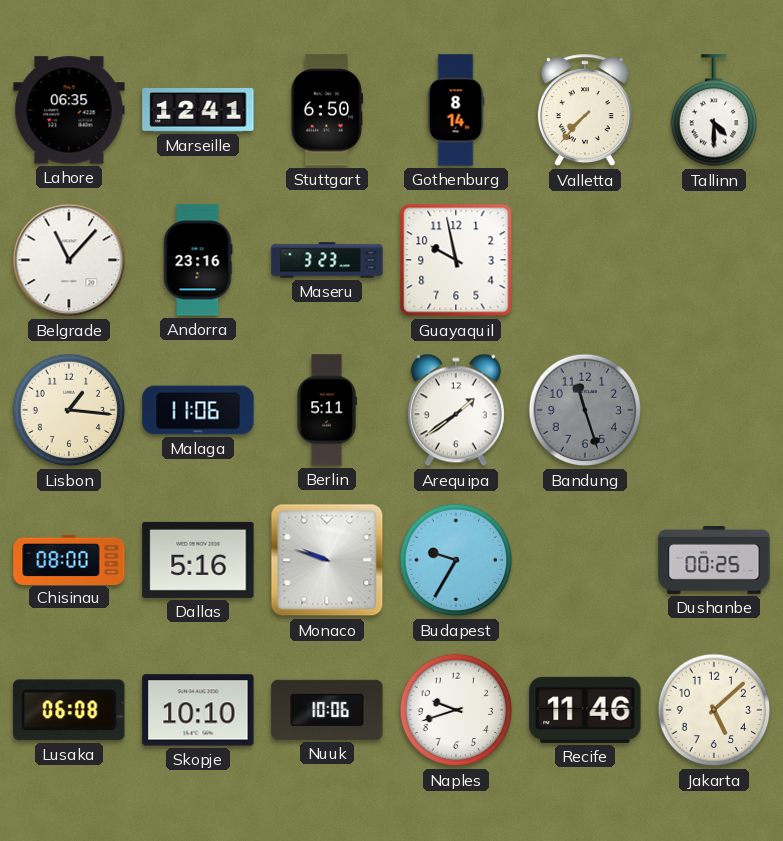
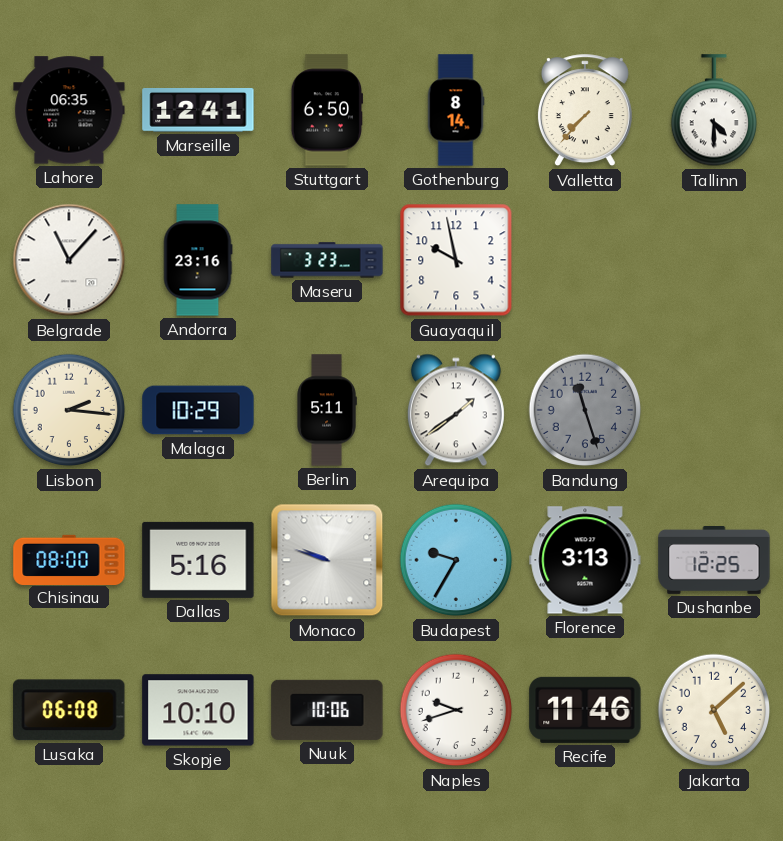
Lisbon: 1:16 -> 2:16
Malaga: 11:06 -> 10:29
Florence: none -> 3:13
Dushanbe: 00:25 -> 12:25
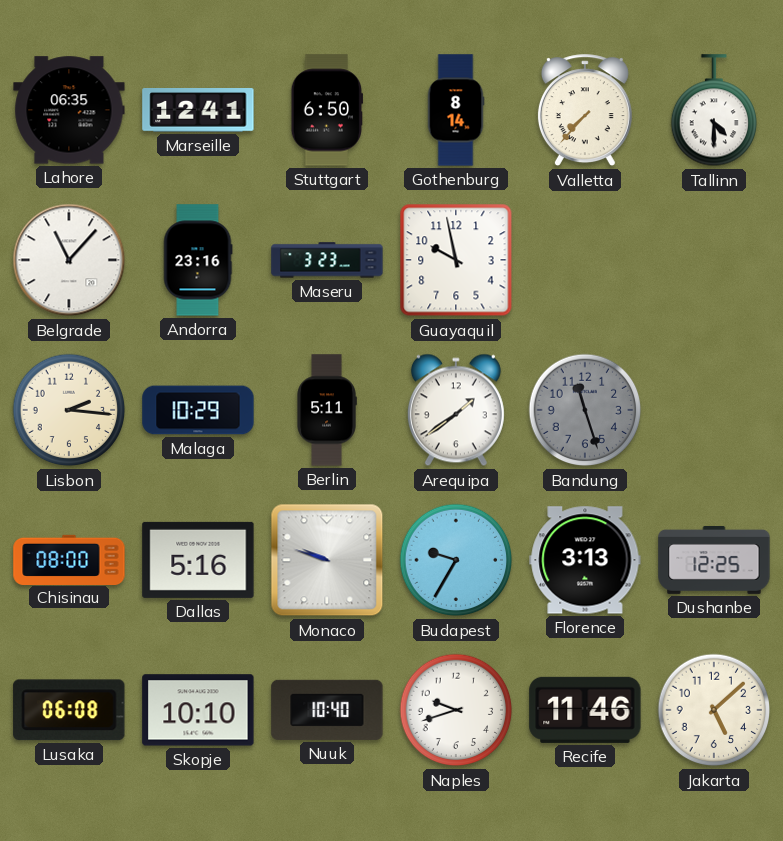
Nuuk: 10:06 -> 10:40
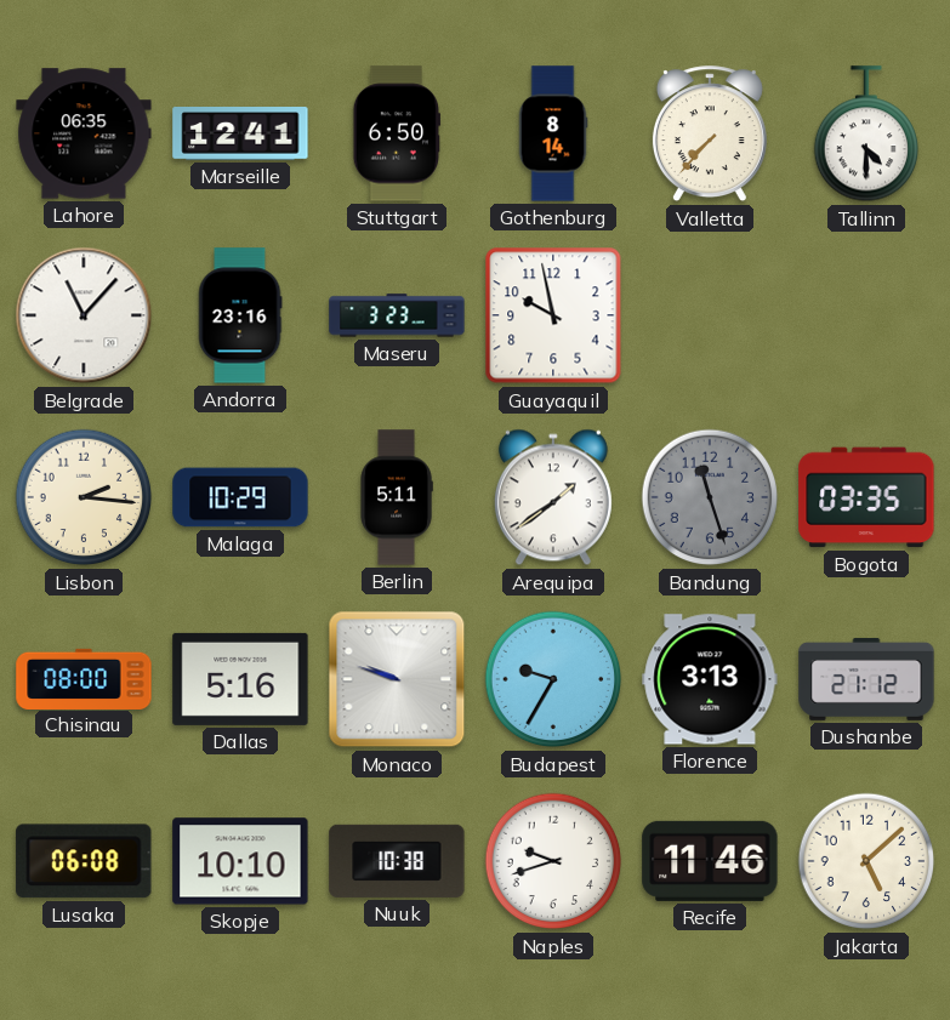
Bogota: none -> 03:35
Dushanbe: 12:25 -> 21:12
Nuuk: 10:40 -> 10:38
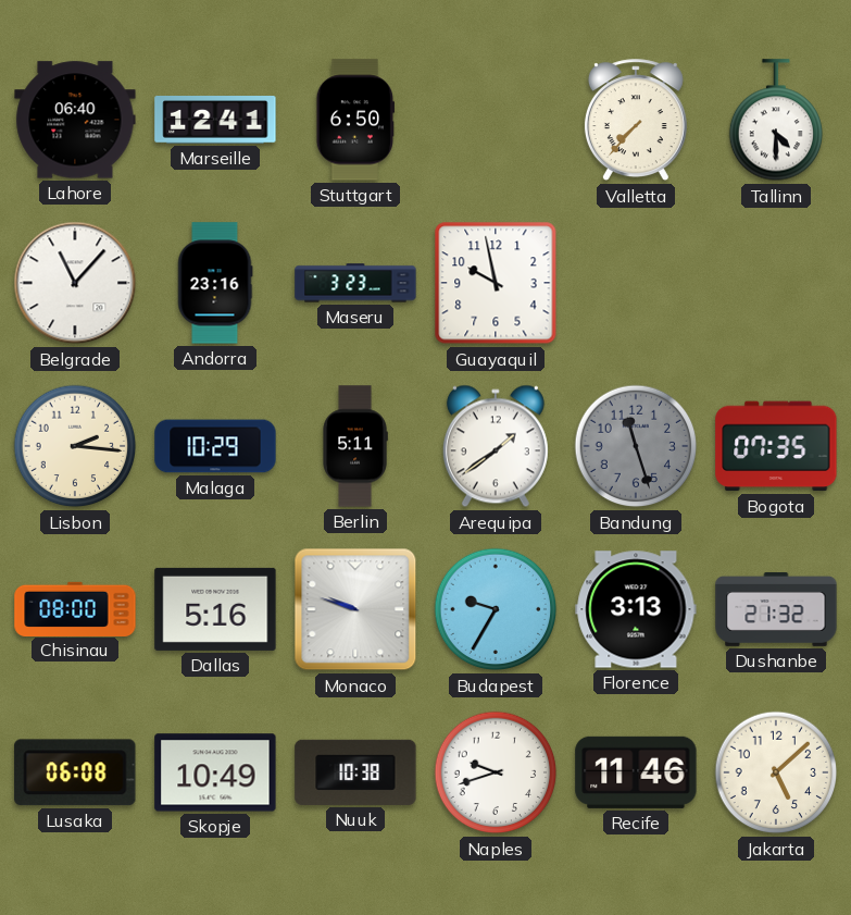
Lahore: 06:35 -> 06:40
Gothenburg: 8:14 -> none
Bogota: 03:35 -> 07:35
Dushanbe: 21:12 -> 21:32
Skopje: 10:10 -> 10:49
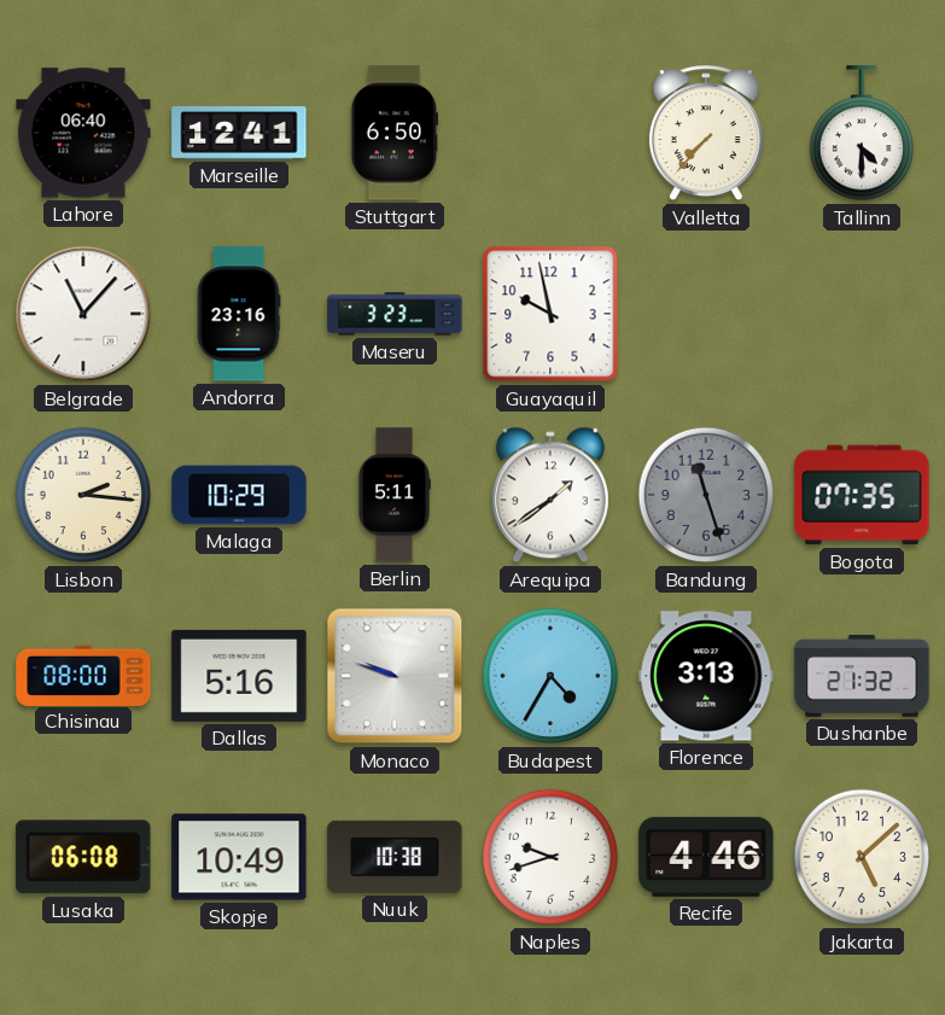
Budapest: 9:35 -> 4:35
Recife: 11:46 -> 4:46
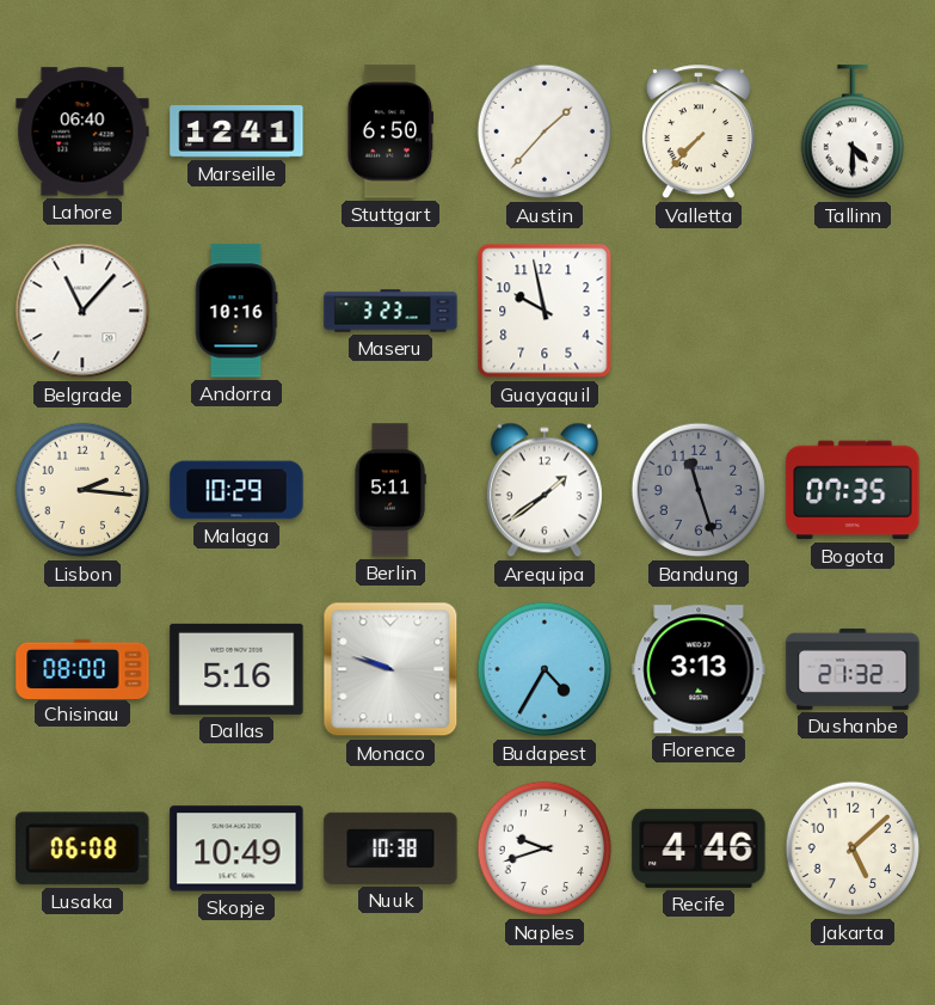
Austin: none -> 1:37
Andorra: 23:16 -> 10:16
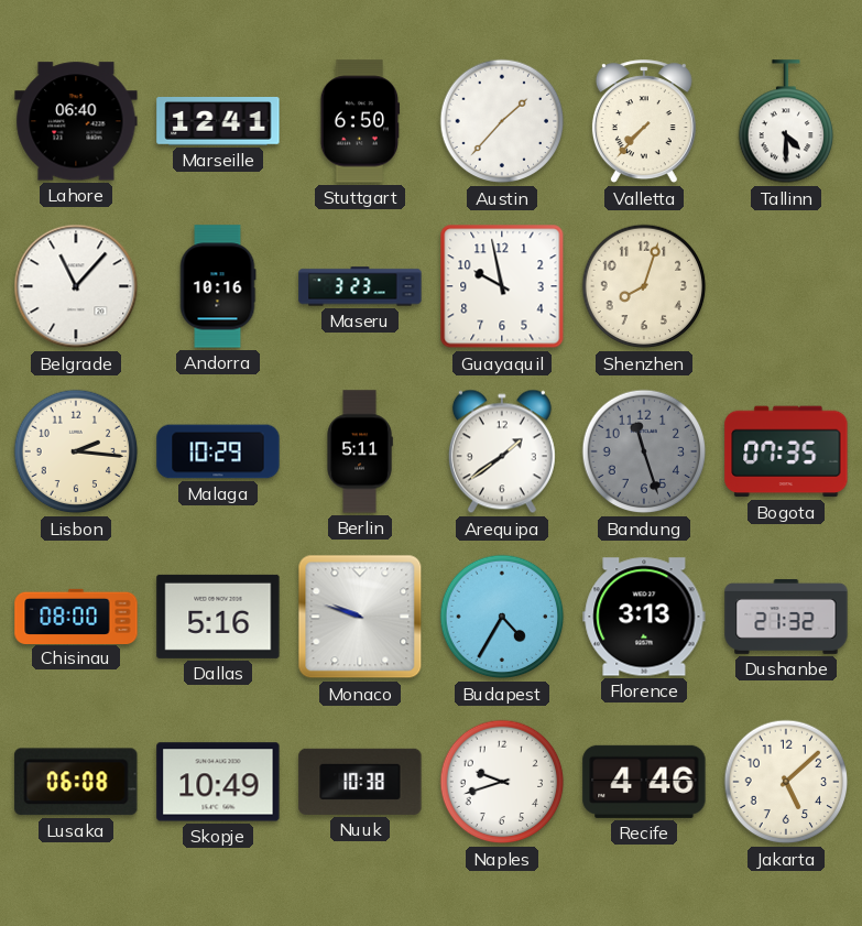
Shenzhen: none -> 8:03
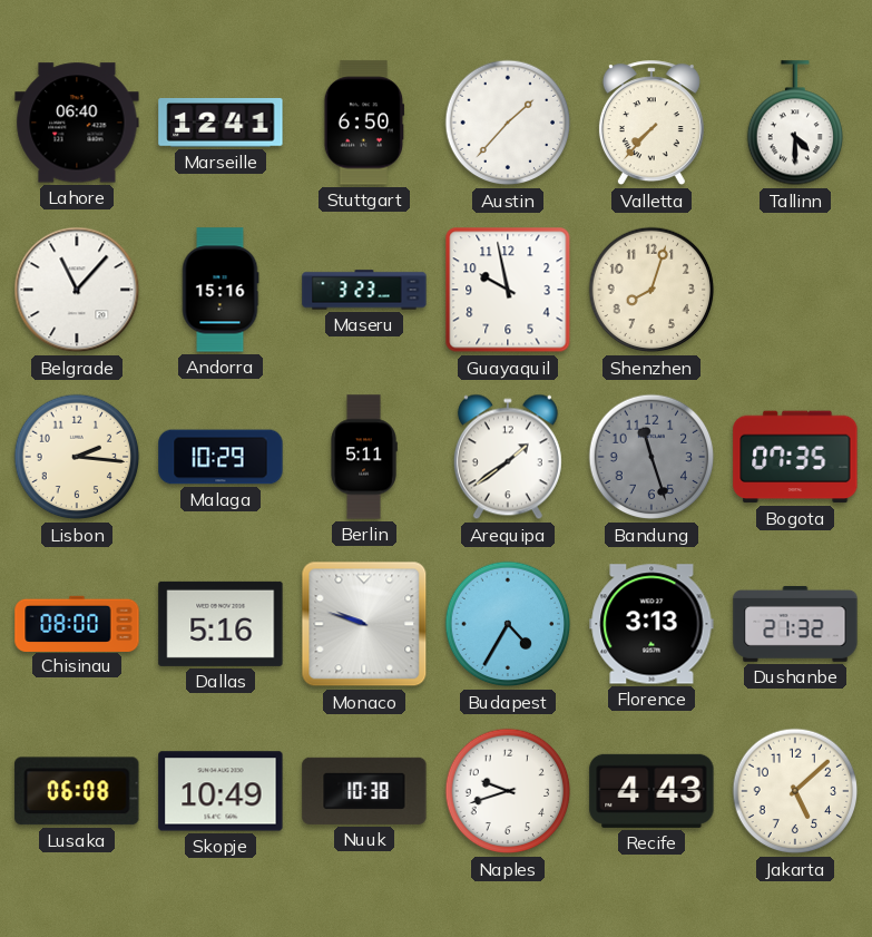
Andorra: 10:16 -> 15:16
Recife: 4:46 -> 4:43
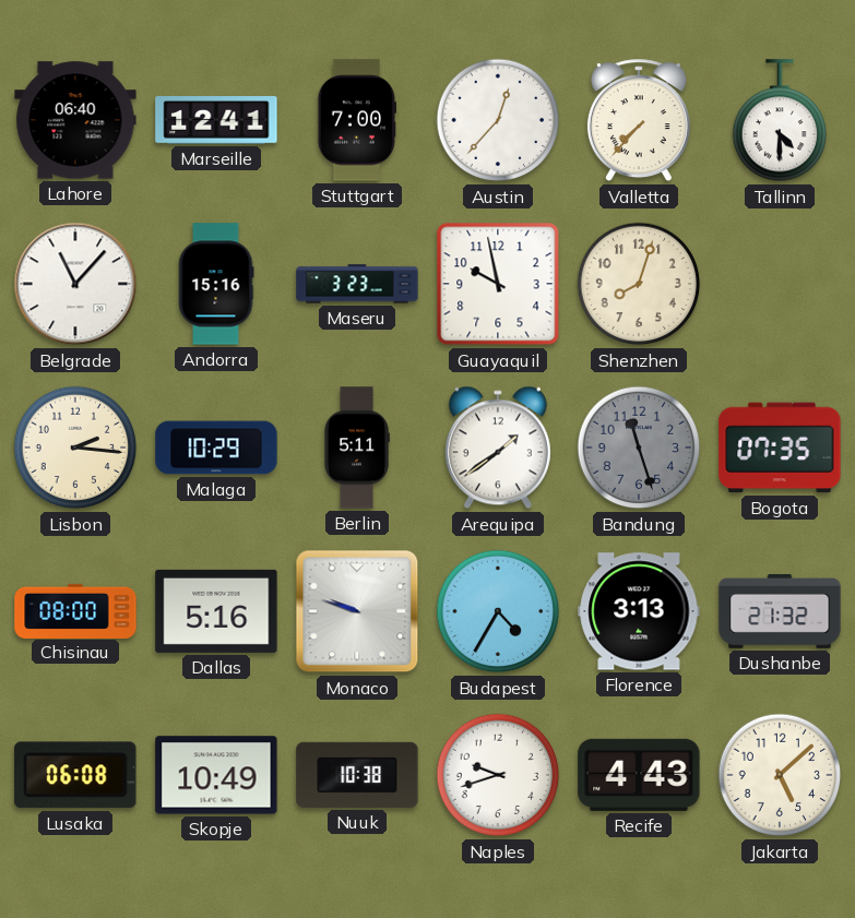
Stuttgart: 6:50 -> 7:00
Austin: 1:37 -> 12:37
